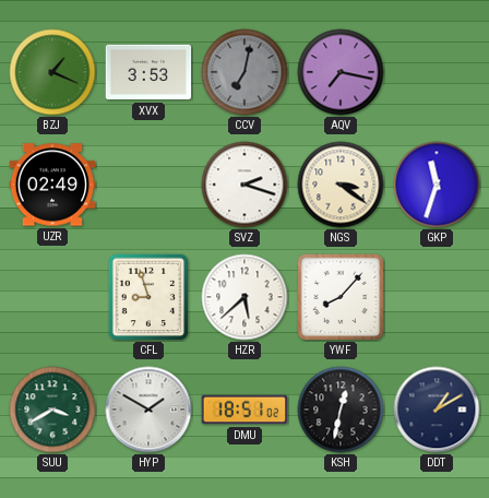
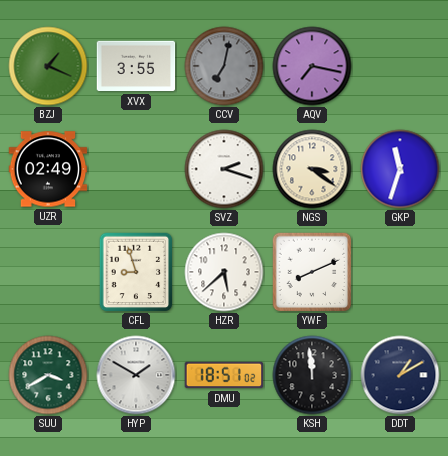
XVX: 3:53 -> 3:55
YWF: 8:07 -> 8:11
KSH: 12:32 -> 11:59
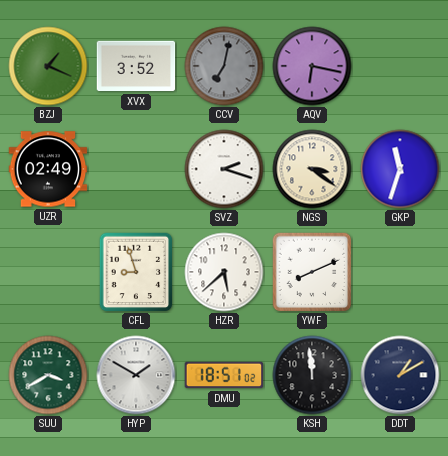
XVX: 3:55 -> 3:52
AQV: 7:17 -> 6:17
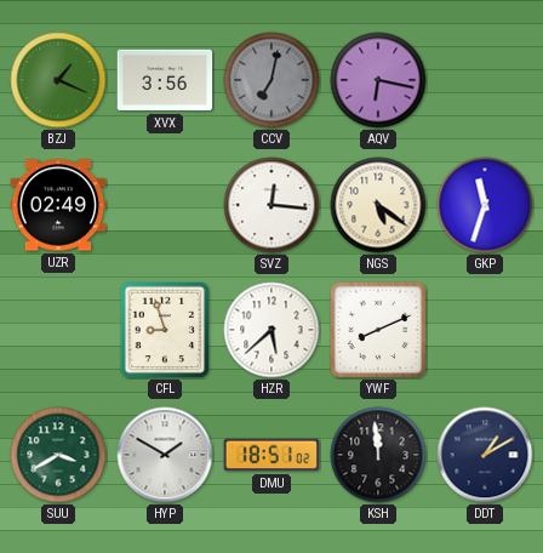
XVX: 3:52 -> 3:56
SVZ: 2:18 -> 12:16
NGS: 3:21 -> 5:21
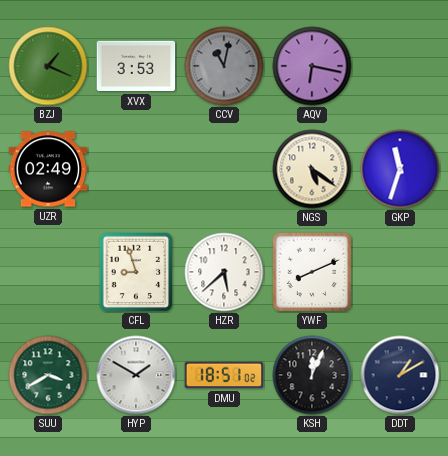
XVX: 3:56 -> 3:53
CCV: 7:02 -> 11:02
SVZ: 12:16 -> none
KSH: 11:59 -> 12:04
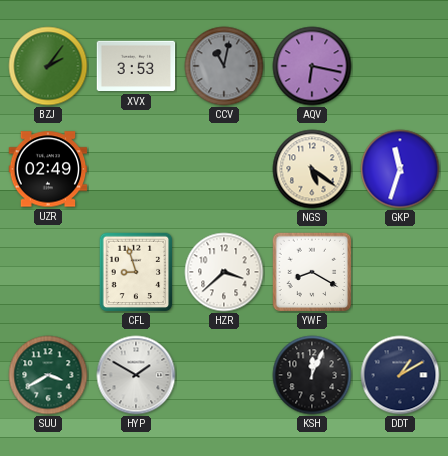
BZJ: 1:19 -> 2:06
HZR: 5:38 -> 3:38
YWF: 8:11 -> 8:20
DMU: 18:51 -> none
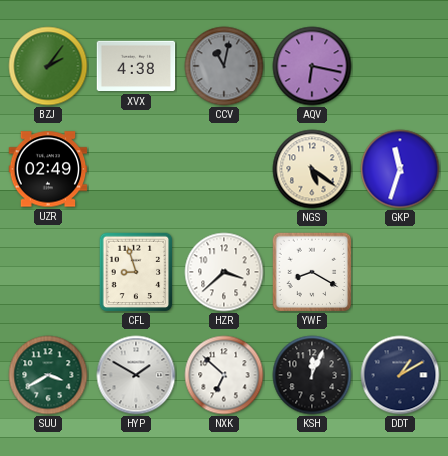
XVX: 3:53 -> 4:38
NXK: none -> 6:52
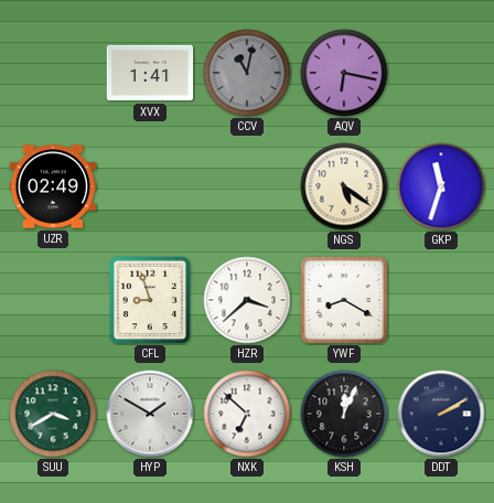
BZJ: 2:06 -> none
XVX: 4:38 -> 1:41
DDT: 1:10 -> 2:10
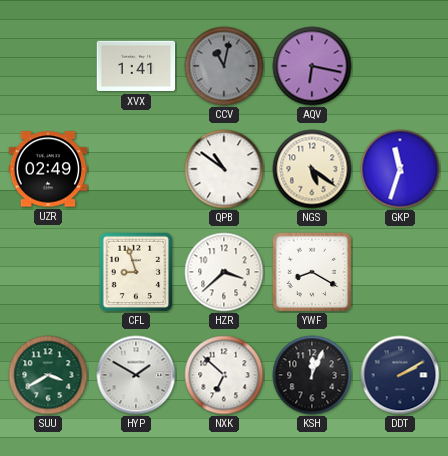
QPB: none -> 10:51
